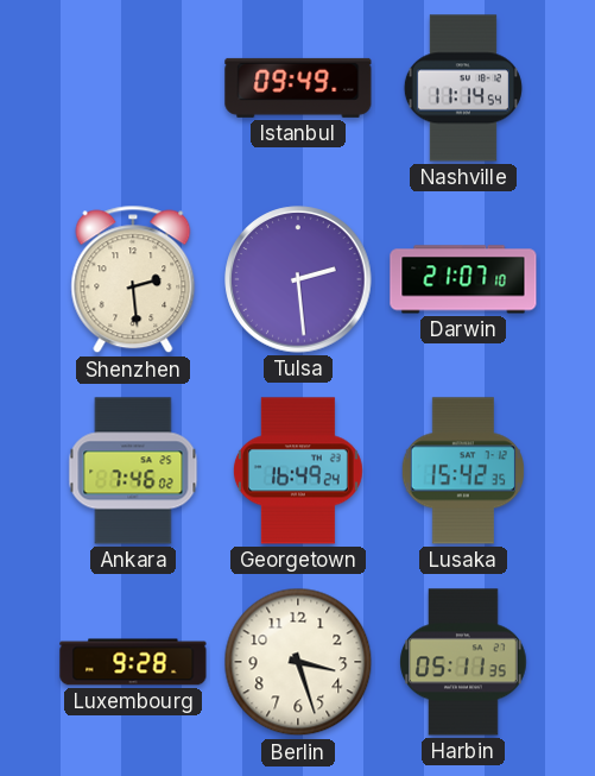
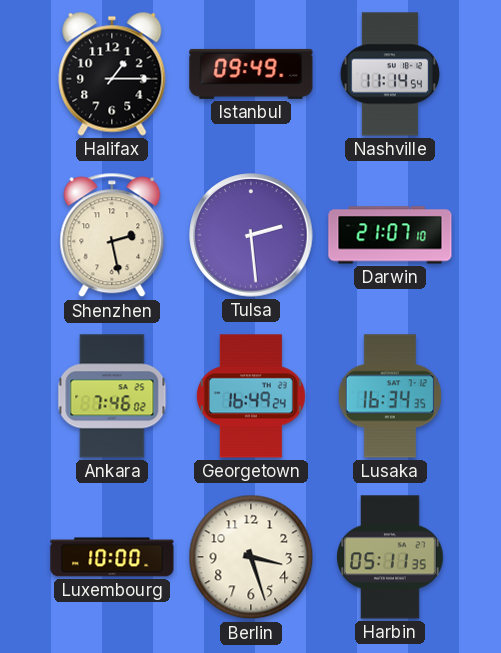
Halifax: none -> 1:15
Shenzhen: 2:29 -> 2:28
Lusaka: 15:42 -> 16:34
Luxembourg: 9:28 -> 10:00
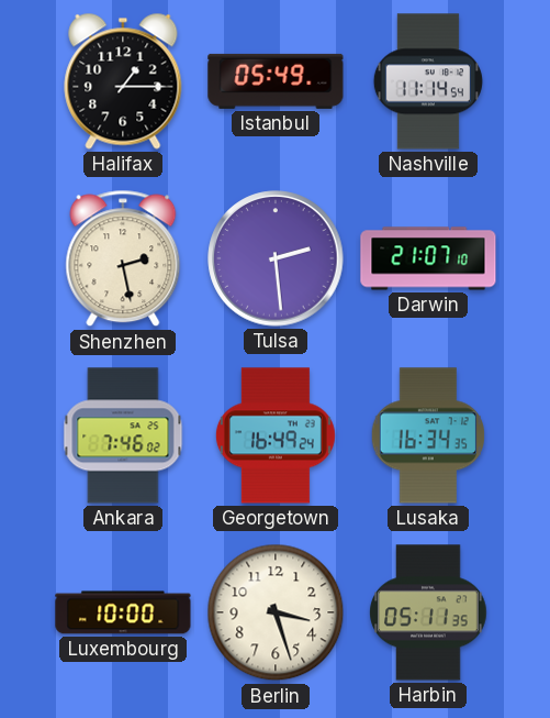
Istanbul: 09:49 -> 05:49
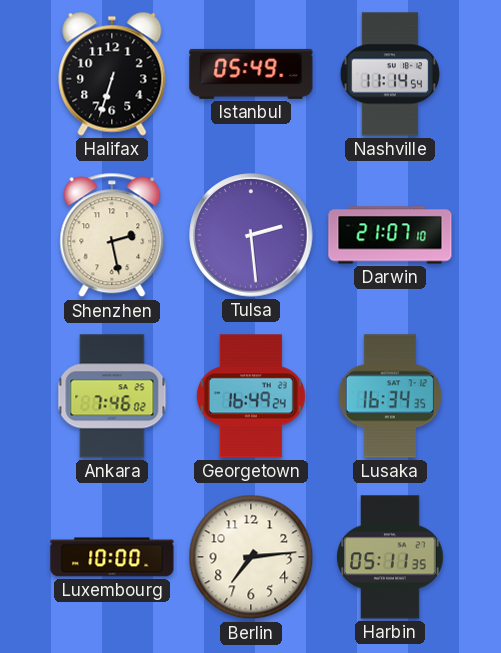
Halifax: 1:15 -> 6:33
Berlin: 3:27 -> 7:14
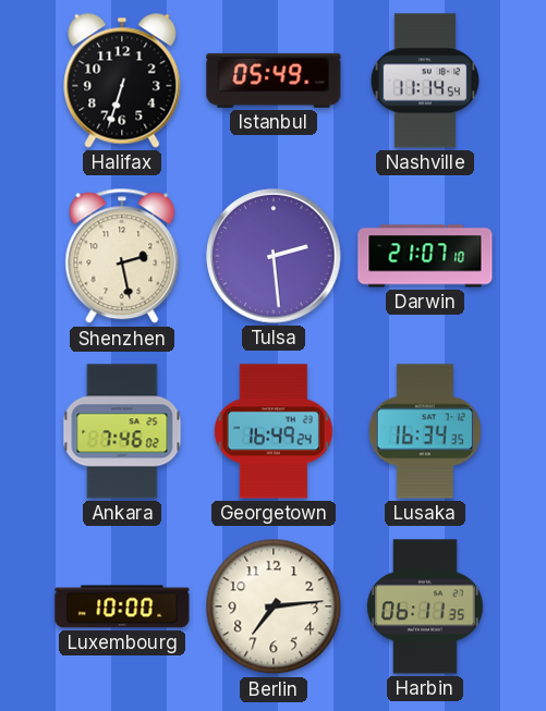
Harbin: 05:11 -> 06:11
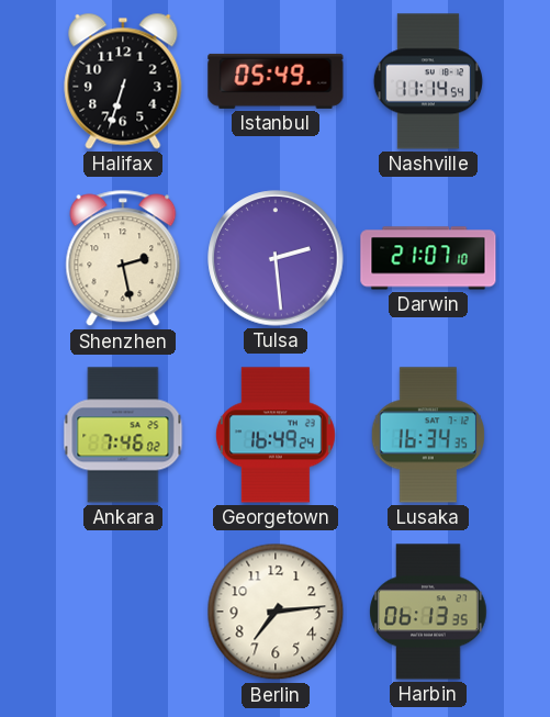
Luxembourg: 10:00 -> none
Harbin: 06:11 -> 06:13
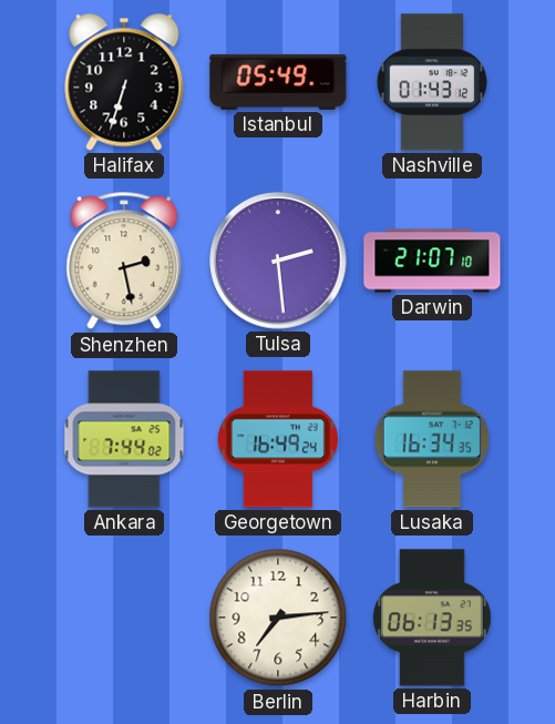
Nashville: 11:14 -> 01:43
Ankara: 7:46 -> 7:44
